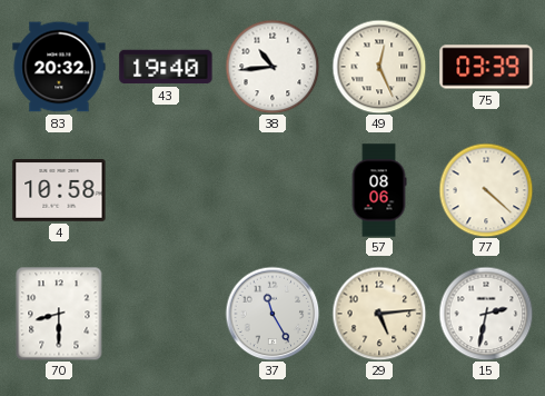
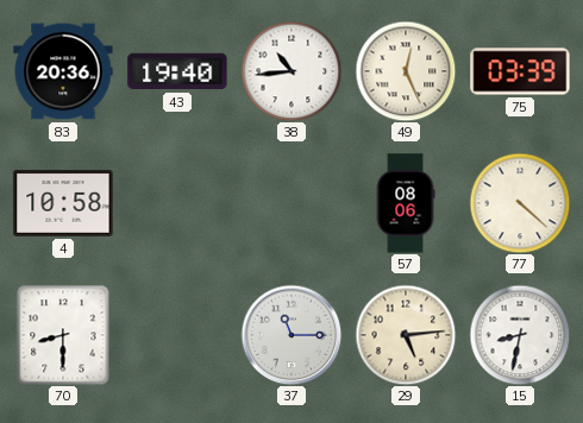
83: 20:32 -> 20:36
37: 11:25 -> 11:15
15: 2:32 -> 8:32
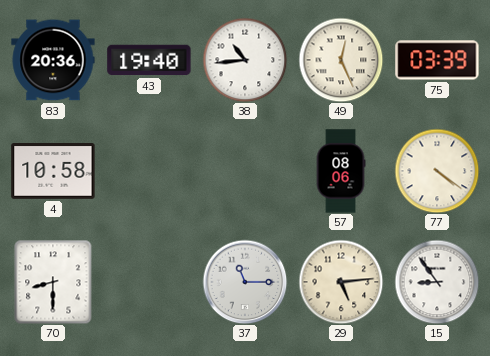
77: 4:22 -> 4:21
15: 8:32 -> 8:54
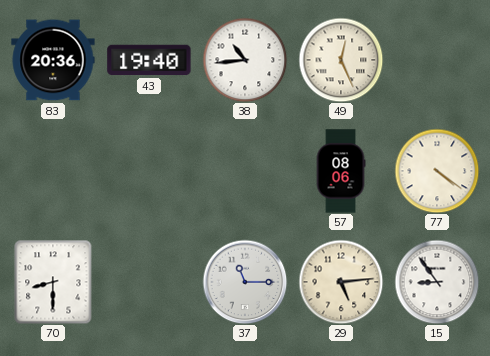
75: 03:39 -> none
4: 10:58 -> none
